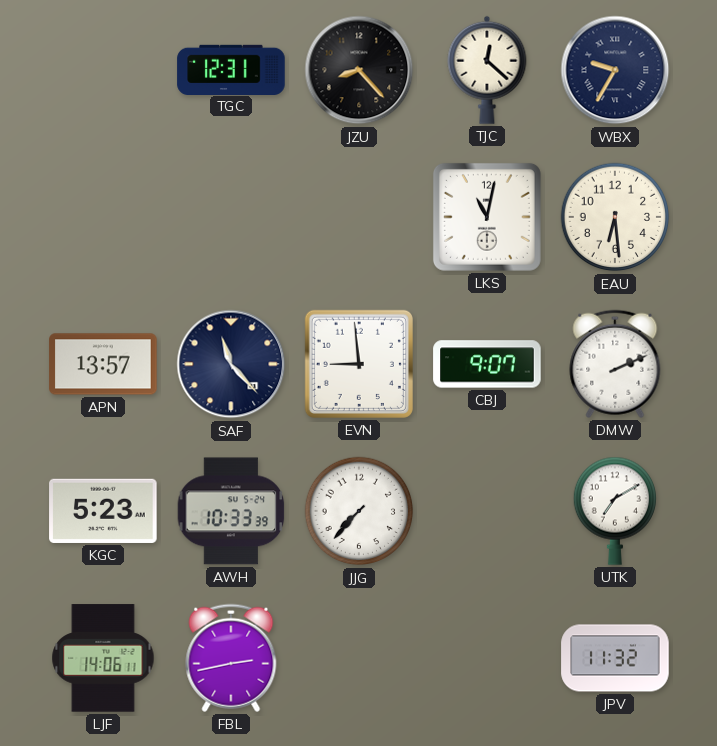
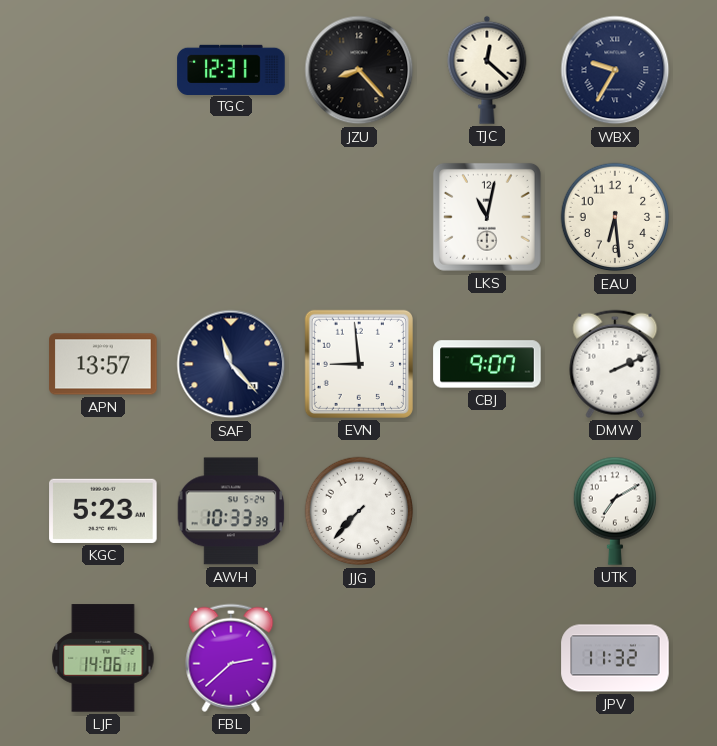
FBL: 2:43 -> 2:38
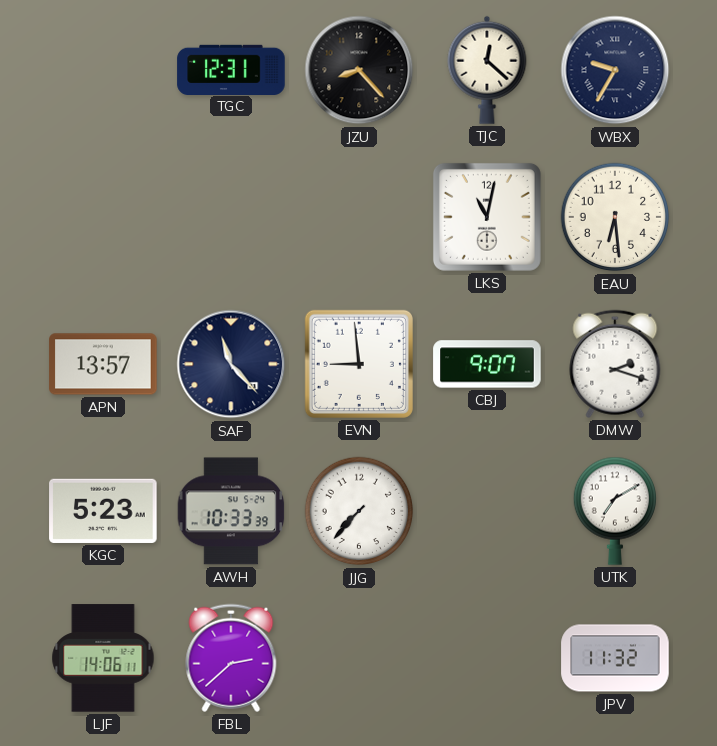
DMW: 2:11 -> 2:18
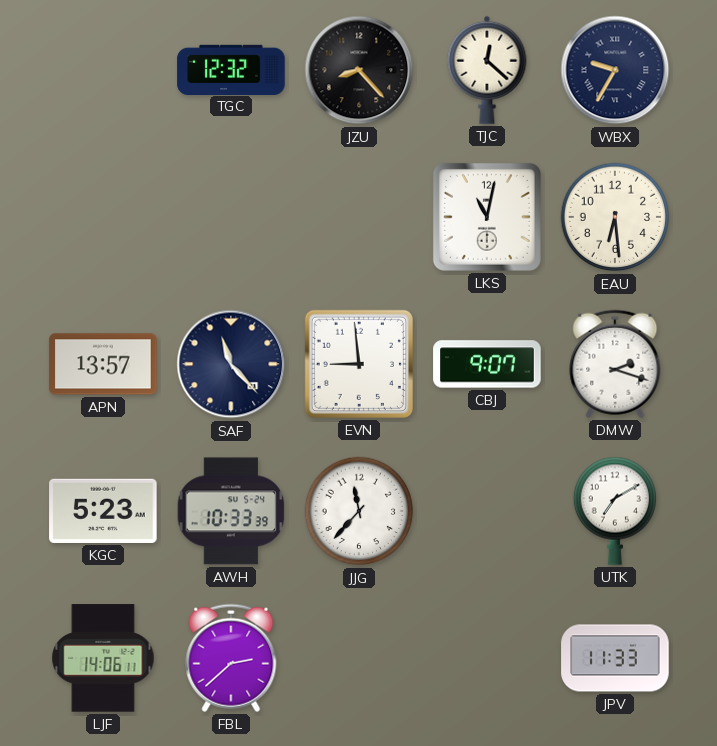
TGC: 12:31 -> 12:32
JJG: 7:37 -> 11:37
JPV: 11:32 -> 11:33
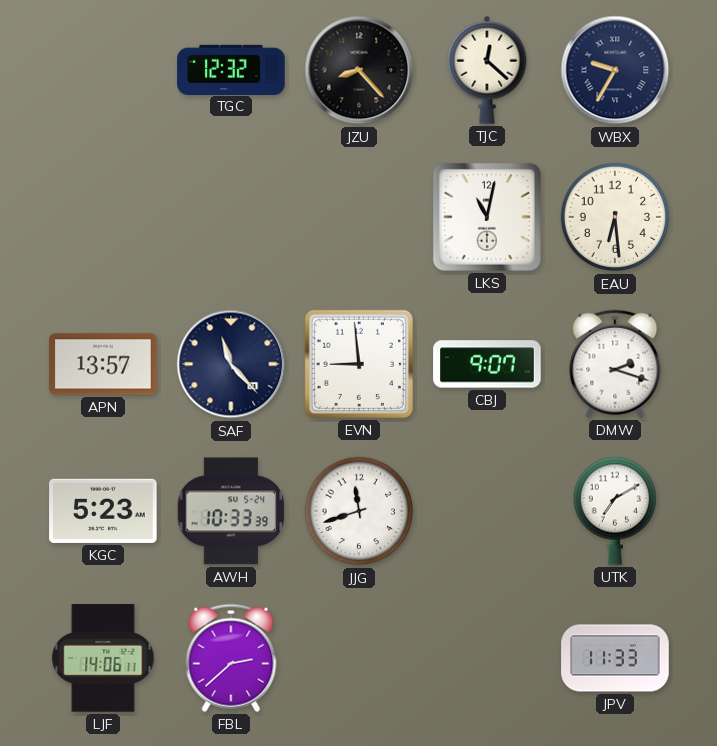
JJG: 11:37 -> 11:42
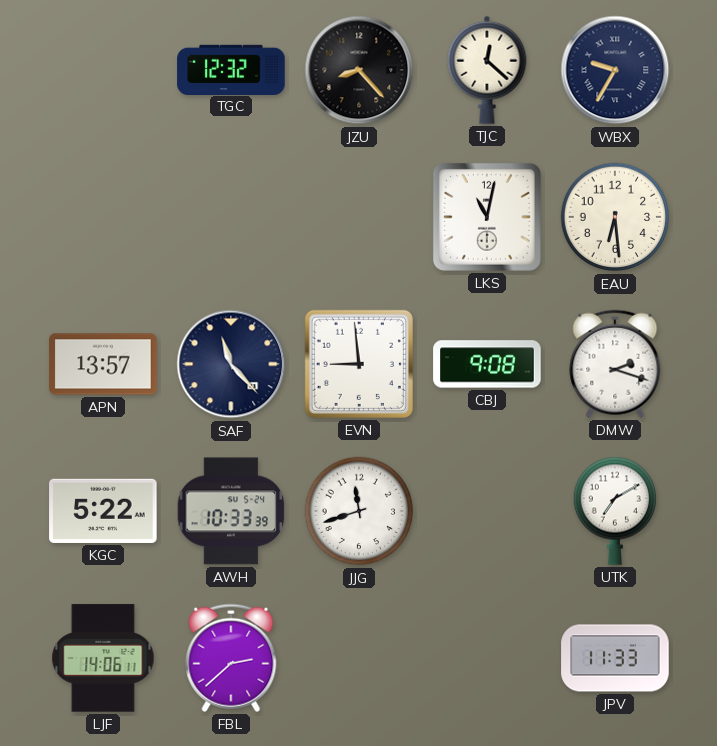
CBJ: 9:07 -> 9:08
KGC: 5:23 -> 5:22
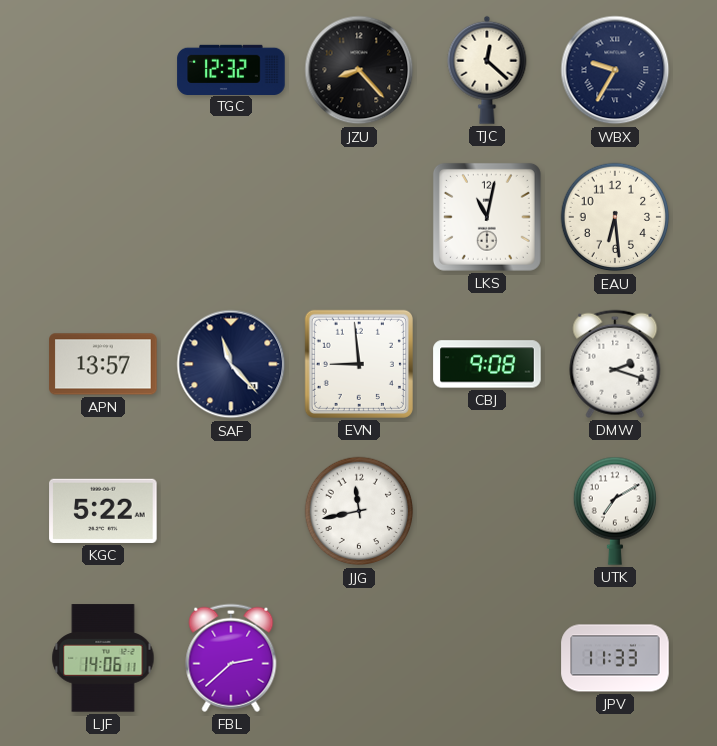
AWH: 10:33 -> none
JJG: 11:42 -> 11:43
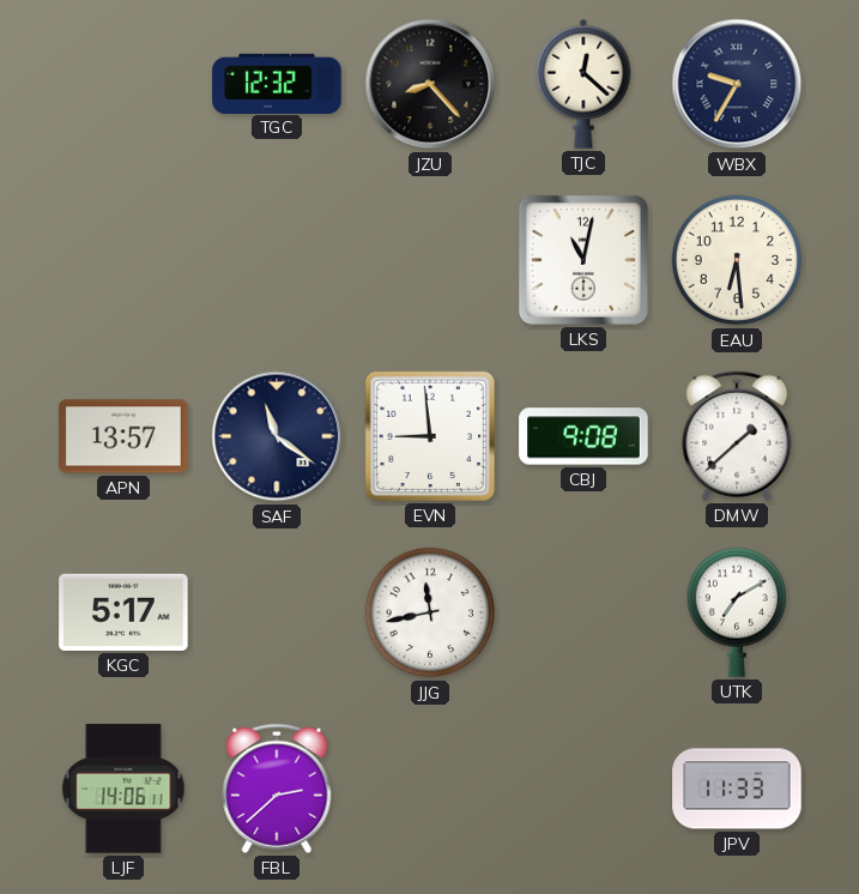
SAF: 11:23 -> 11:21
DMW: 2:18 -> 1:38
KGC: 5:22 -> 5:17
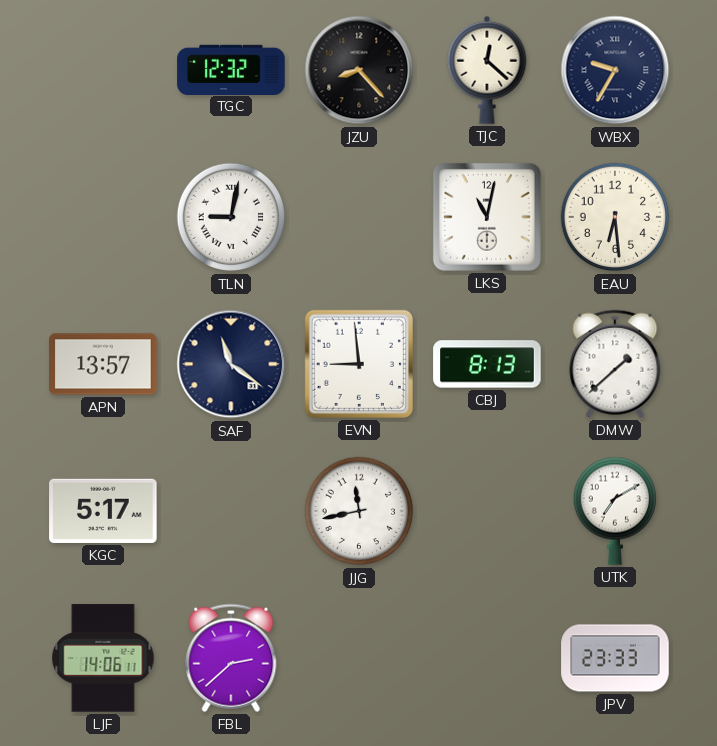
TLN: none -> 9:02
CBJ: 9:08 -> 8:13
JPV: 11:33 -> 23:33
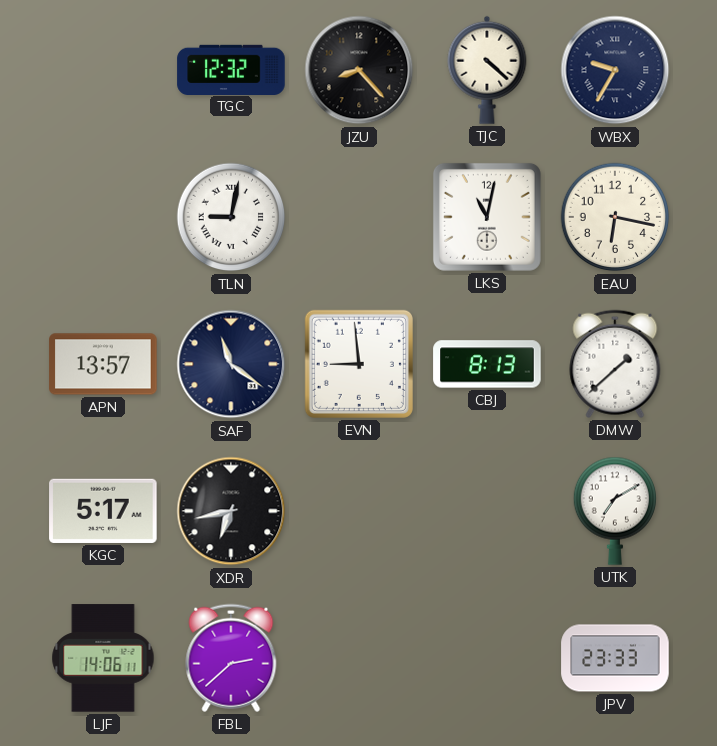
TJC: 12:22 -> 4:22
EAU: 6:29 -> 6:17
XDR: none -> 6:43
JJG: 11:43 -> none
